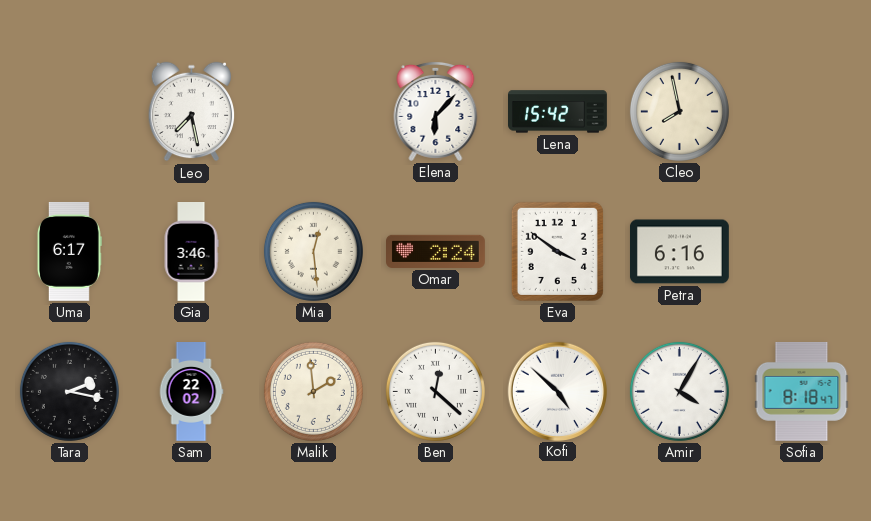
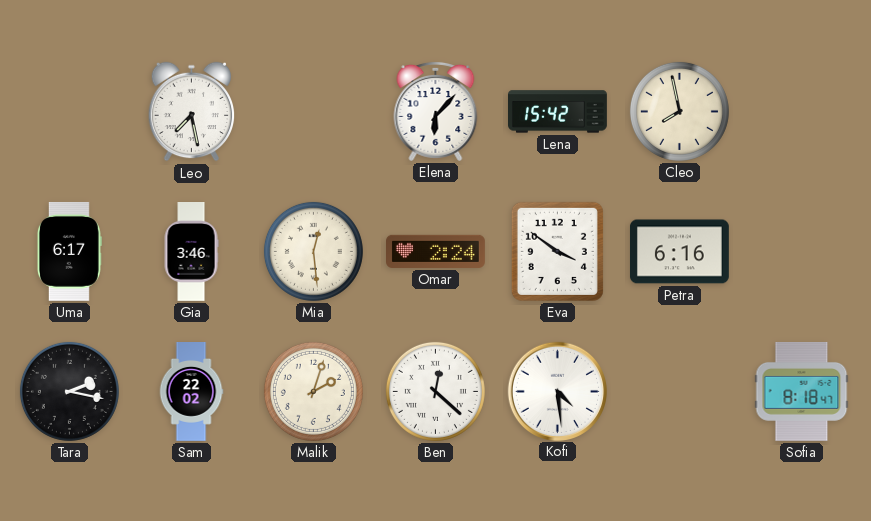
Malik: 1:59 -> 2:03
Kofi: 4:52 -> 4:29
Amir: 4:05 -> none
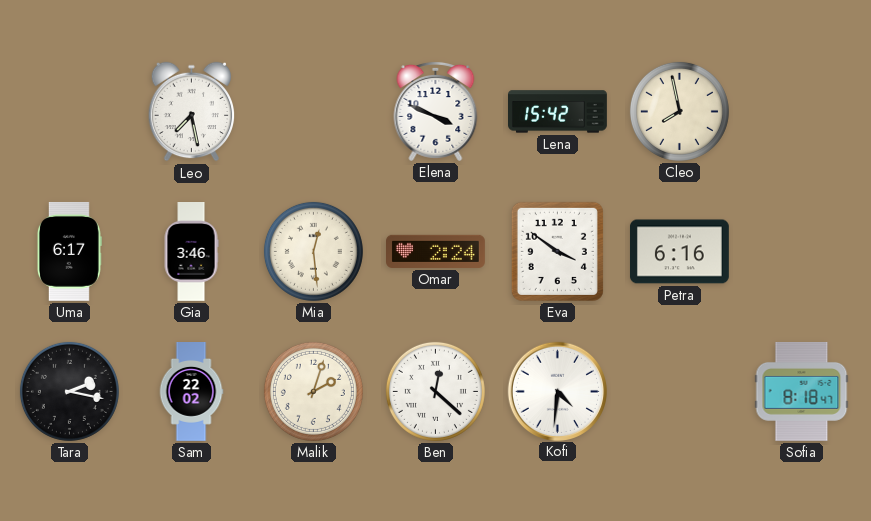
Elena: 6:07 -> 3:49
Kofi: 4:29 -> 4:31
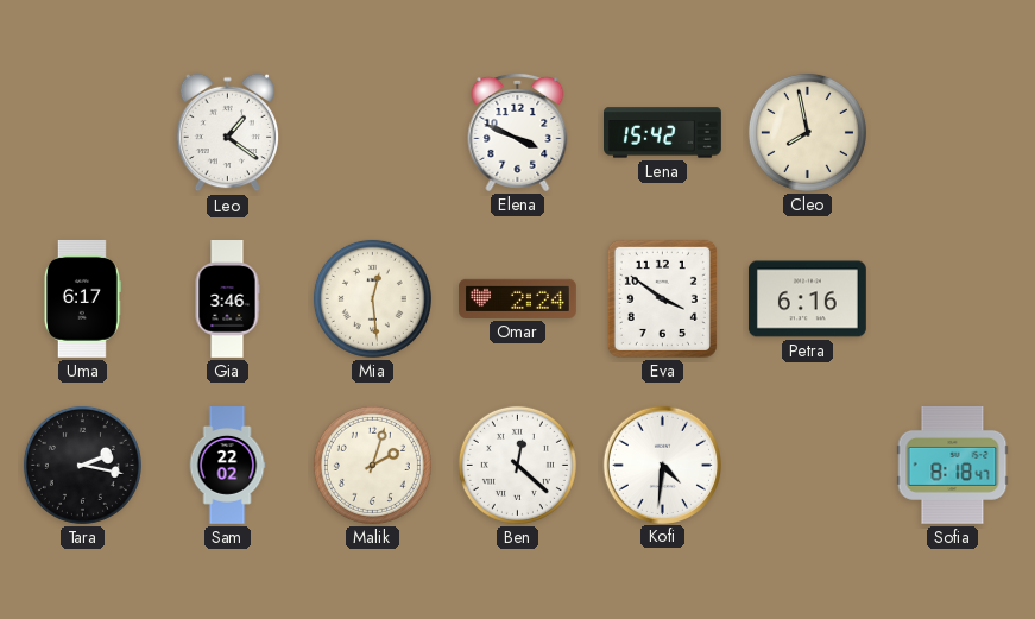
Leo: 7:28 -> 1:21
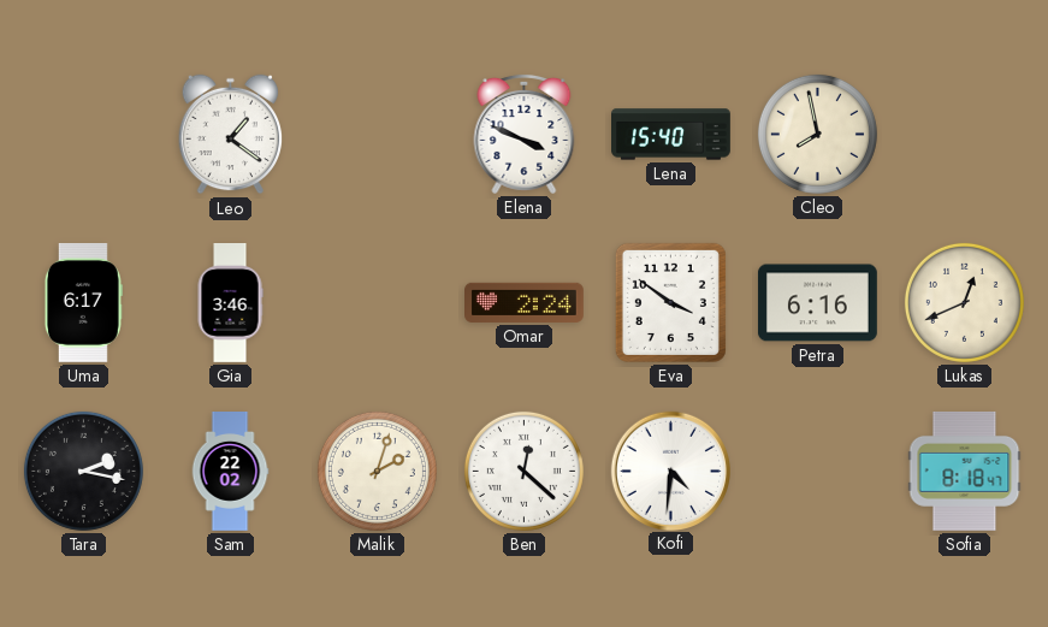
Lena: 15:42 -> 15:40
Mia: 12:29 -> none
Lukas: none -> 12:41
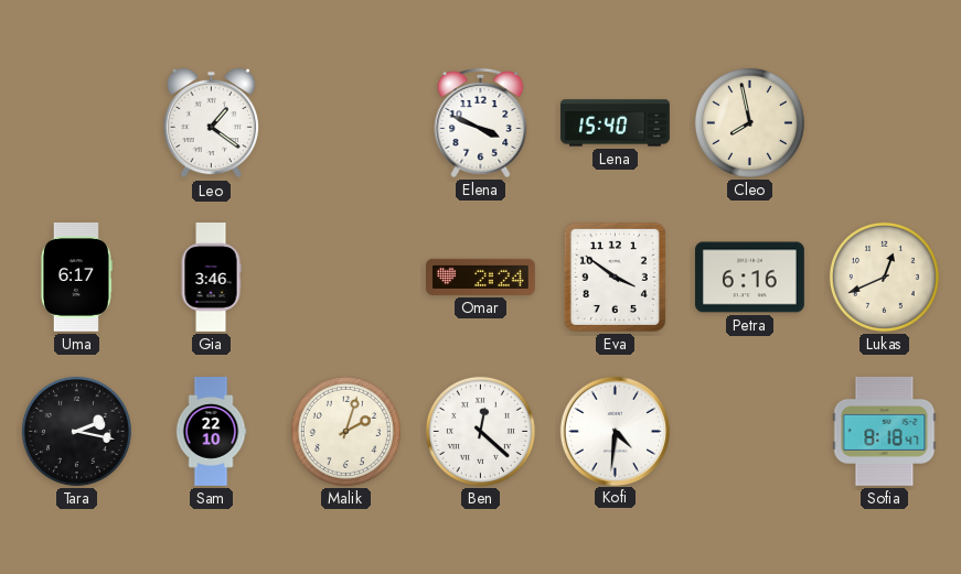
Sam: 22:02 -> 22:10
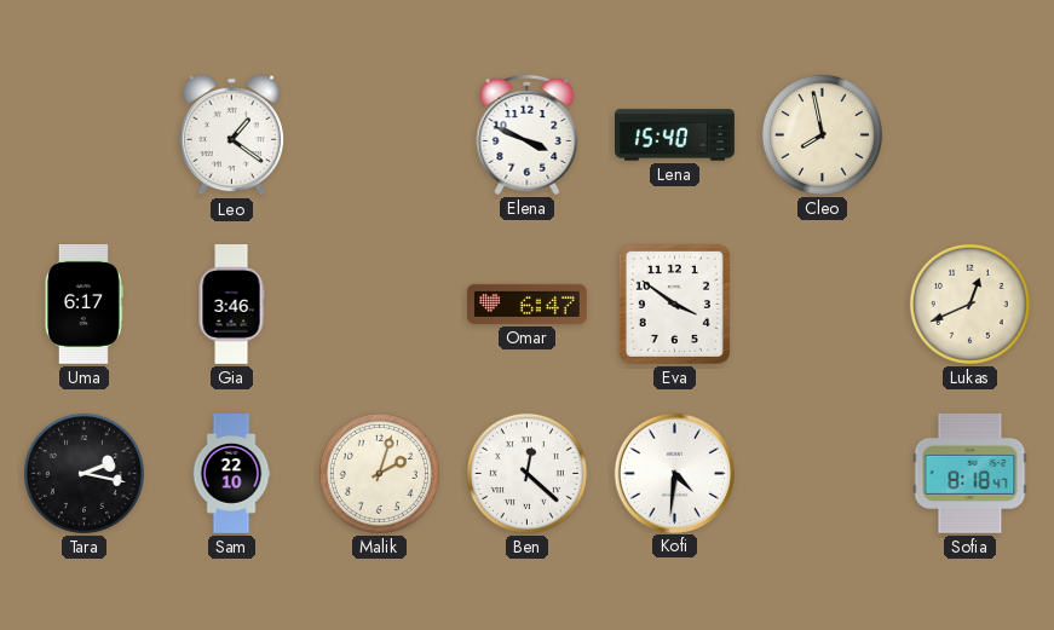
Omar: 2:24 -> 6:47
Petra: 6:16 -> none
